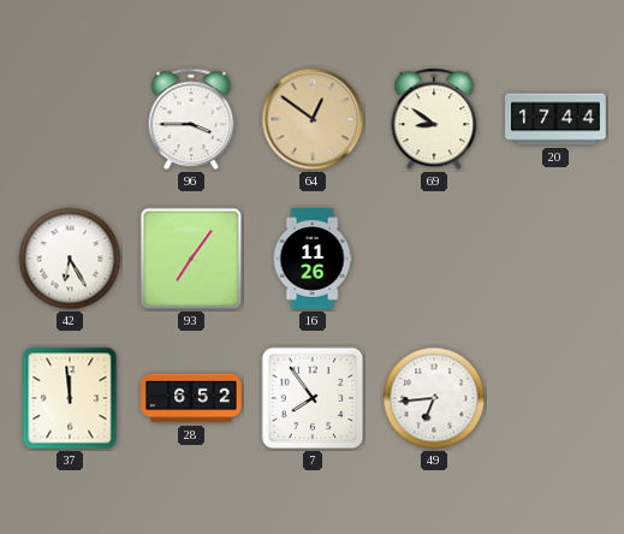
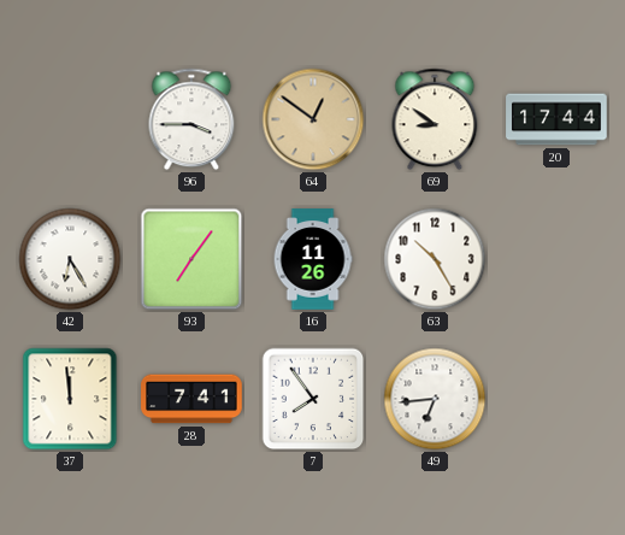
63: none -> 10:25
28: 6:52 -> 7:41
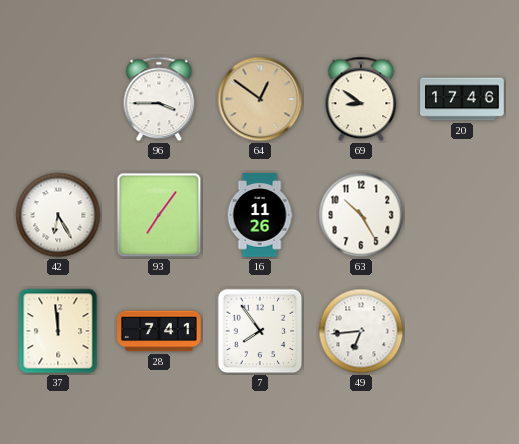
20: 17:44 -> 17:46
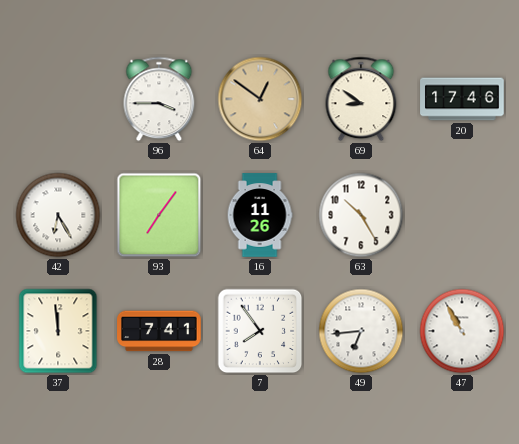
47: none -> 10:55
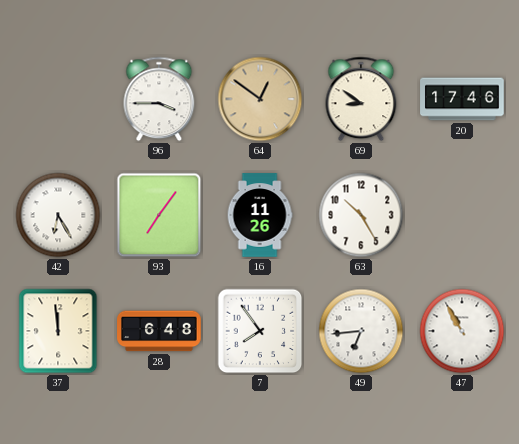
28: 7:41 -> 6:48
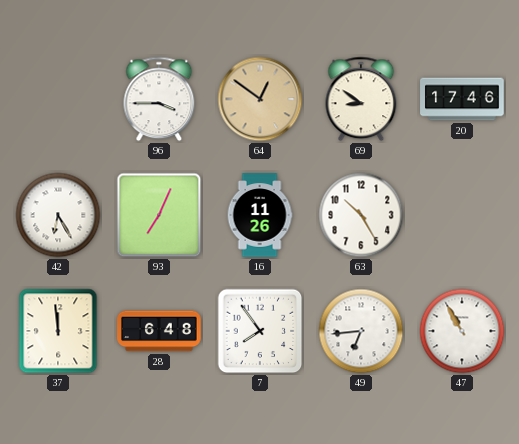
93: 7:06 -> 7:04
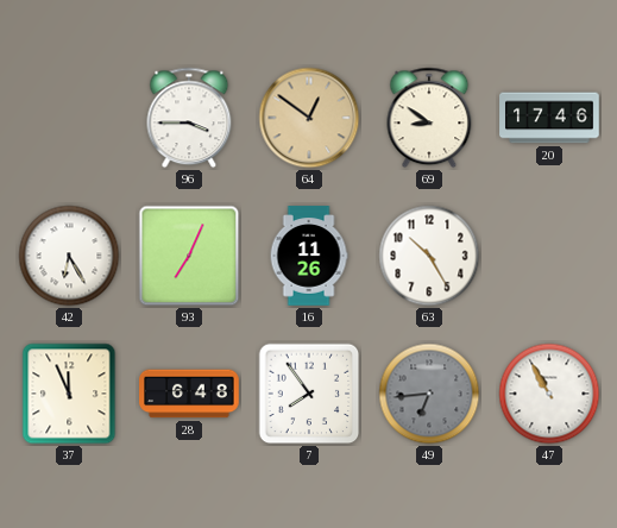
37: 11:59 -> 11:56
49 dial: white -> grey
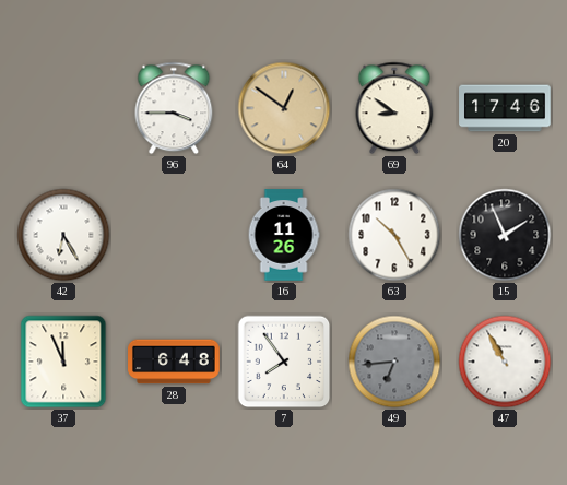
93: 7:04 -> none
15: none -> 1:56
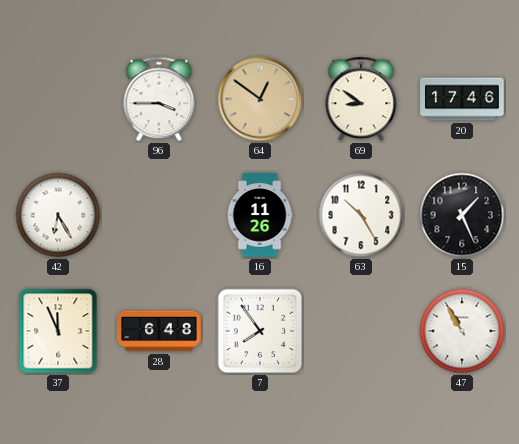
15: 1:56 -> 1:26
49: 6:44 -> none
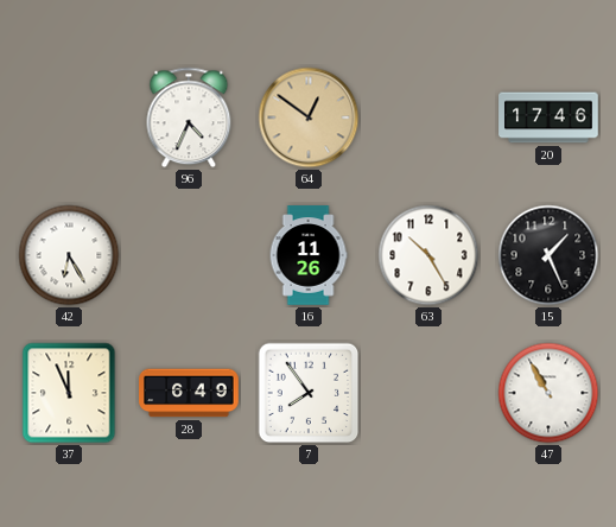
96: 3:45 -> 4:34
69: 8:51 -> none
28: 6:48 -> 6:49
